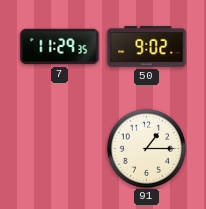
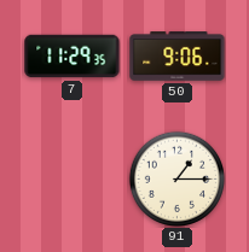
50: 9:02 -> 9:06
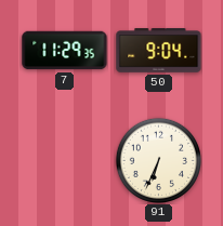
50: 9:06 -> 9:04
91: 1:15 -> 6:34
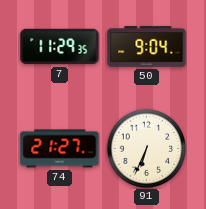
74: none -> 21:27
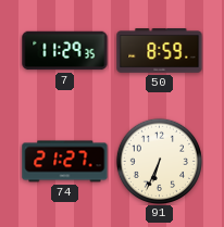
50: 9:04 -> 8:59
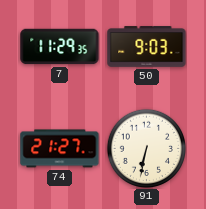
50: 8:59 -> 9:03
91: 6:34 -> 6:32
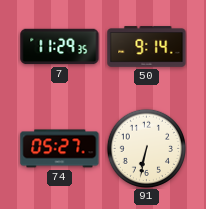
50: 9:03 -> 9:14
74: 21:27 -> 05:27
